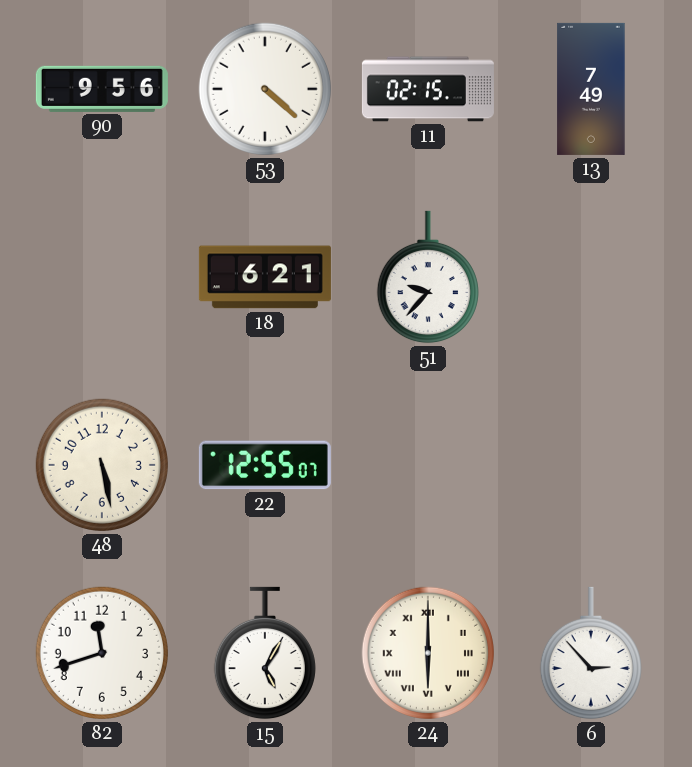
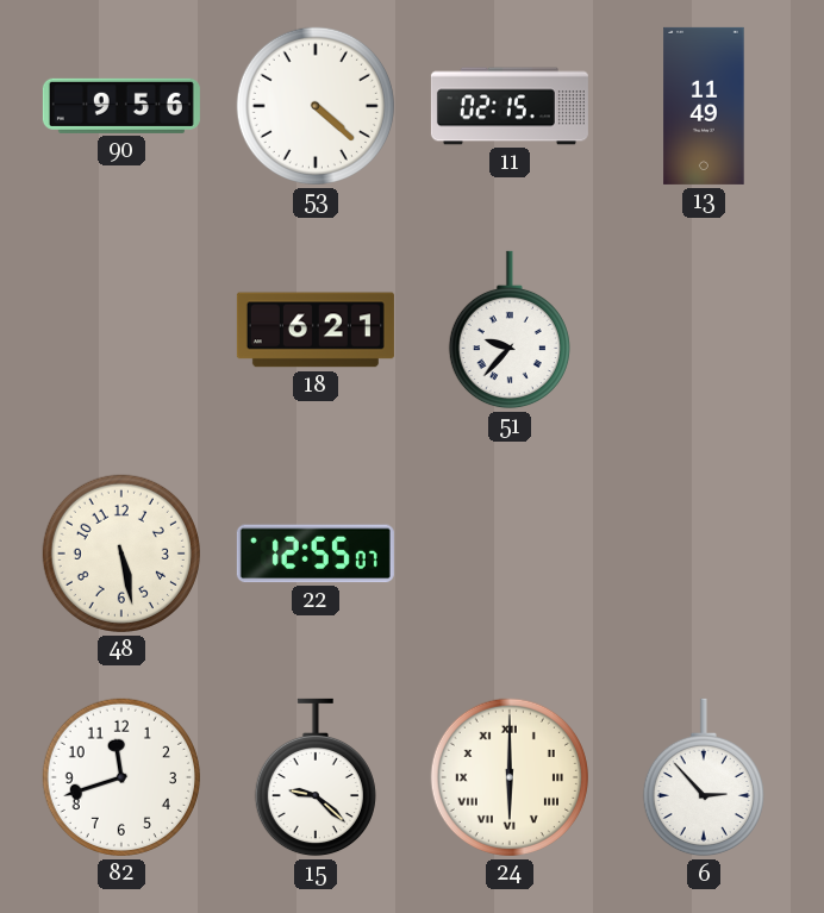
13: 7:49 -> 11:49
15: 5:05 -> 9:22
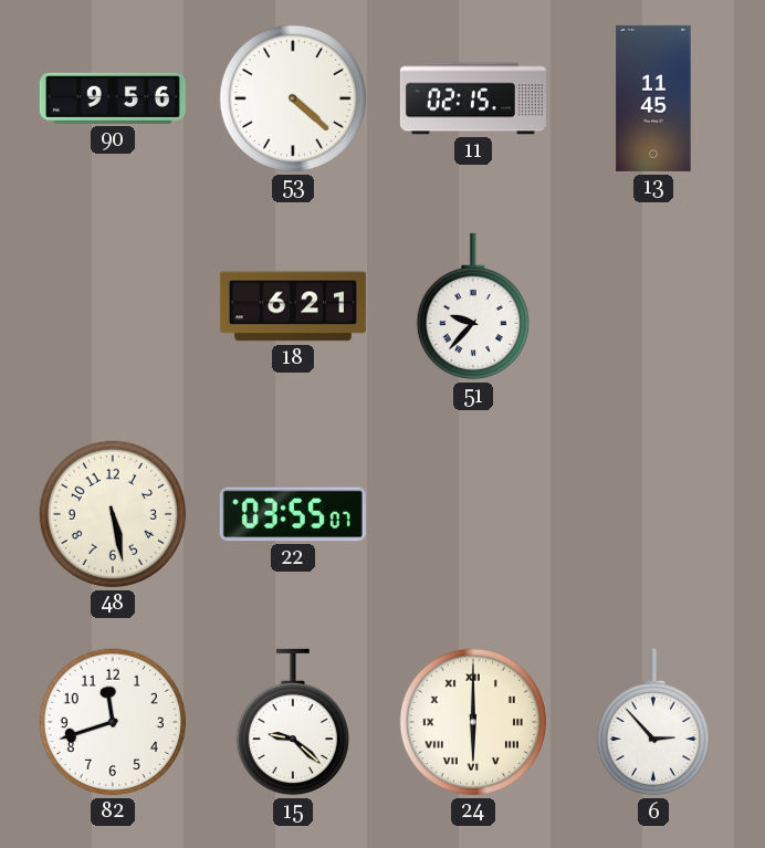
13: 11:49 -> 11:45
22: 12:55 -> 03:55
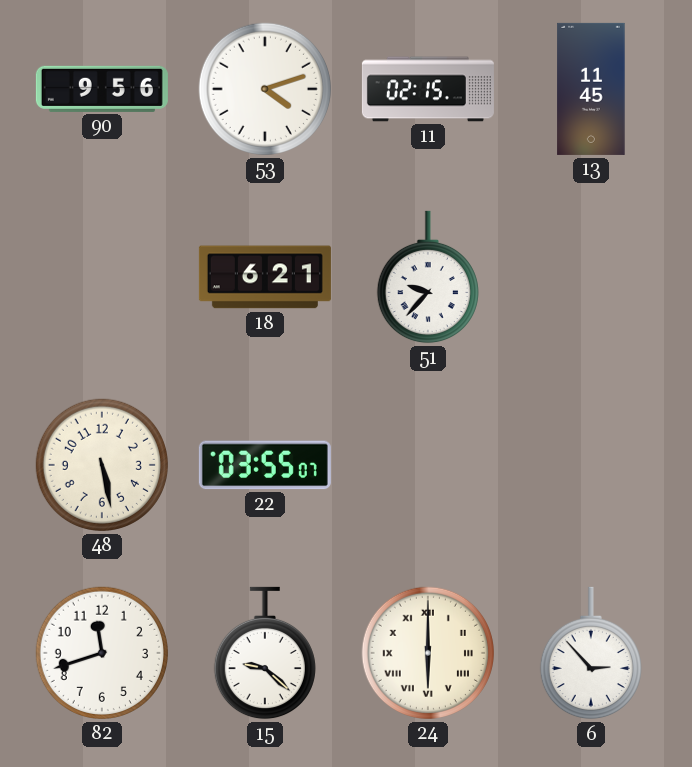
53: 4:22 -> 4:12
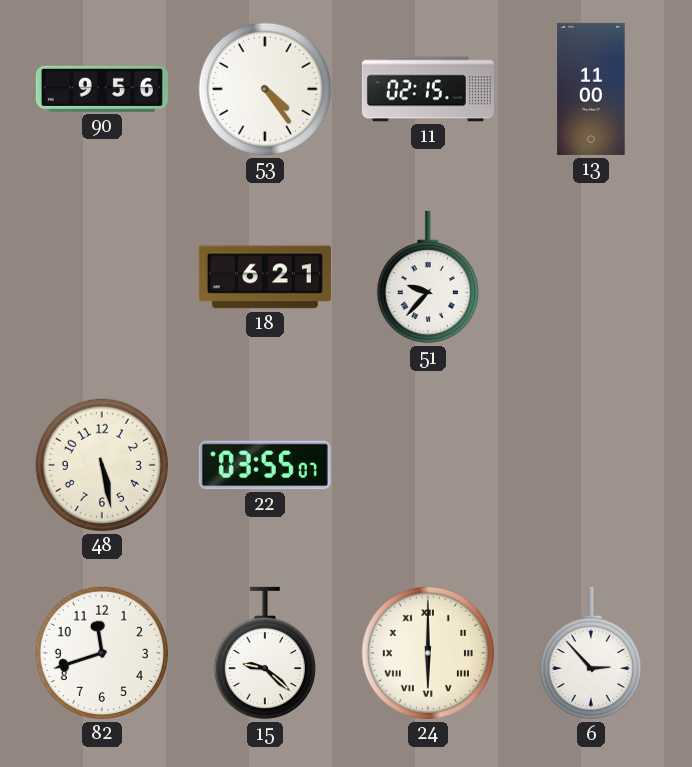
53: 4:12 -> 4:24
13: 11:45 -> 11:00
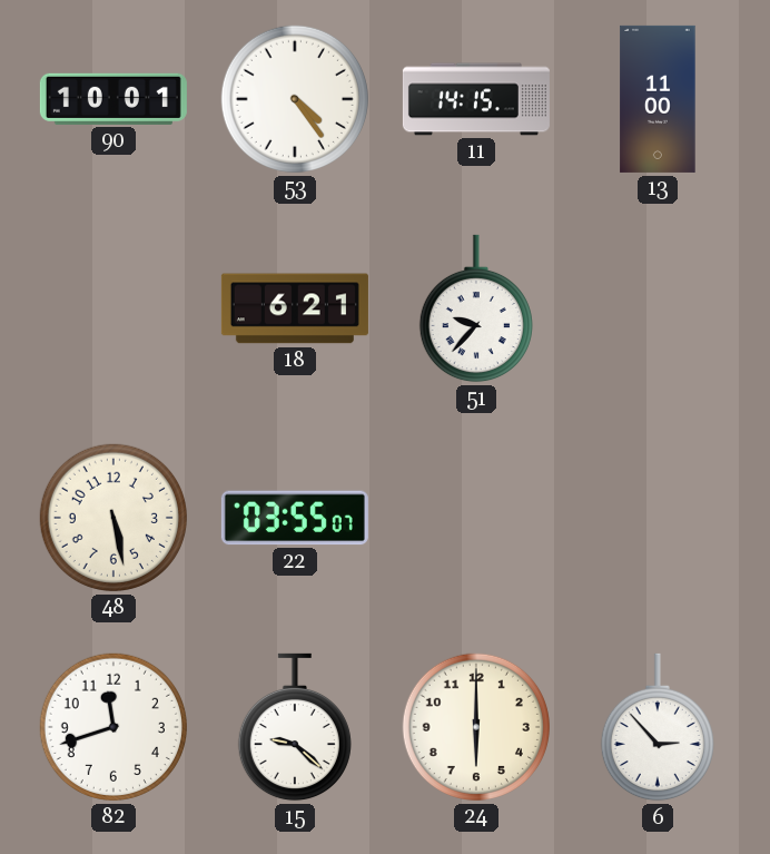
90: 9:56 -> 10:01
11: 02:15 -> 14:15
24 numerals: Roman -> Arabic
